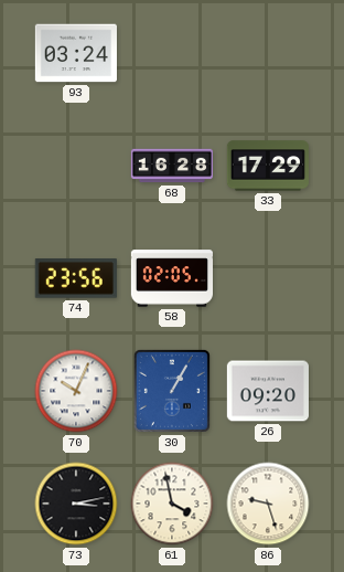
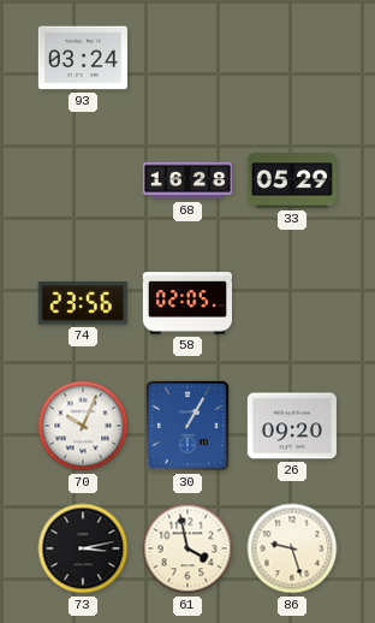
33: 17:29 -> 05:29
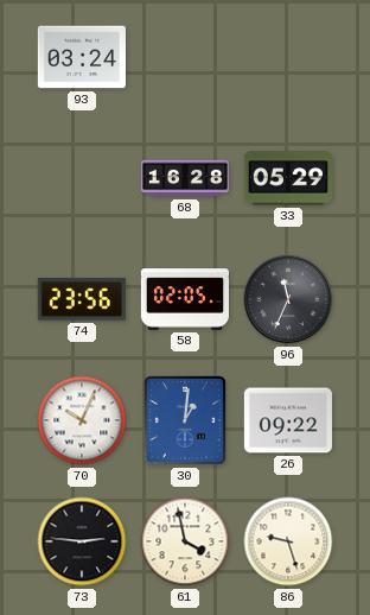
96: none -> 11:34
30: 1:05 -> 1:01
26: 09:20 -> 09:22
73: 3:13 -> 2:46
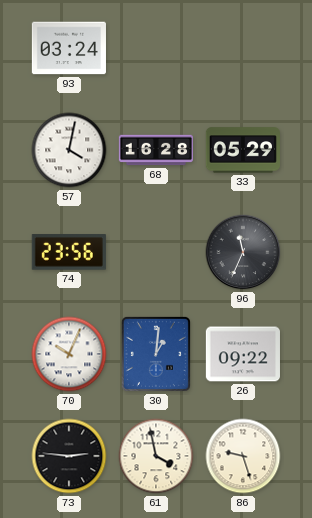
57: none -> 4:02
58: 02:05 -> none
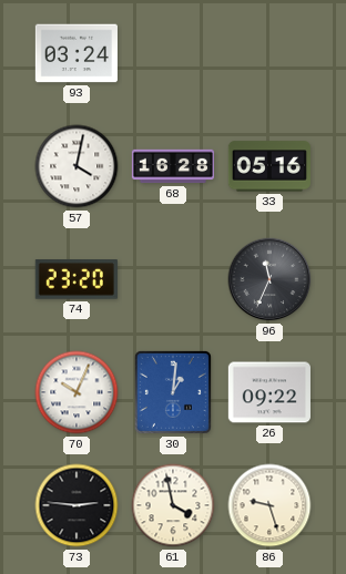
33: 05:29 -> 05:16
74: 23:56 -> 23:20
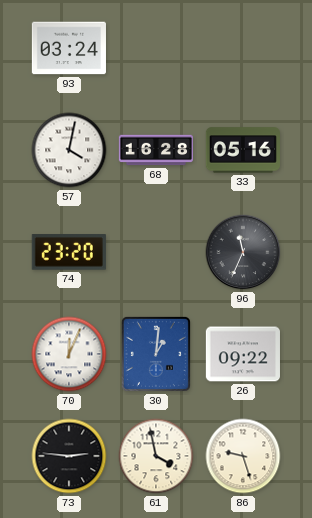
70: 10:04 -> 12:04
